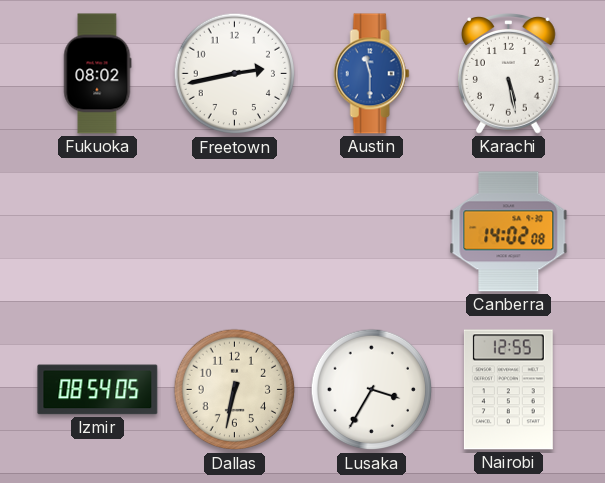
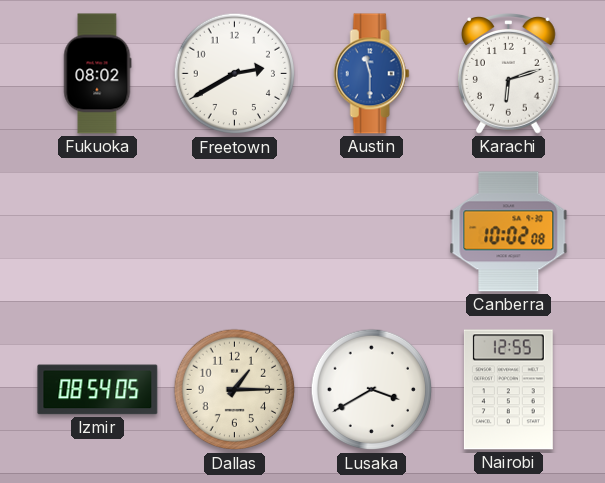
Freetown: 2:43 -> 2:40
Karachi: 5:28 -> 6:12
Canberra: 14:02 -> 10:02
Dallas: 6:32 -> 1:15
Lusaka: 3:35 -> 3:40
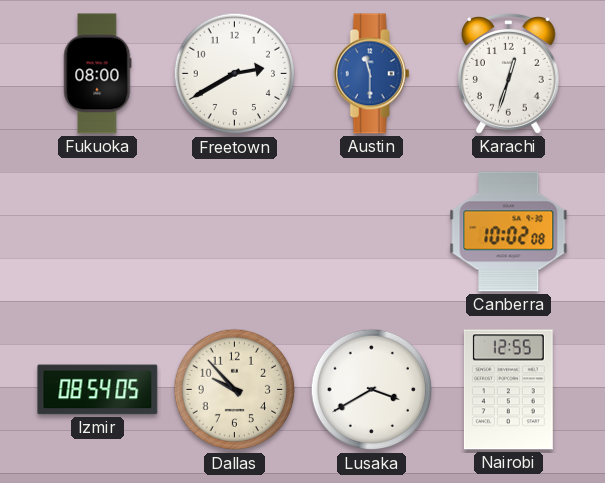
Fukuoka: 08:02 -> 08:00
Karachi: 6:12 -> 12:33
Dallas: 1:15 -> 9:53
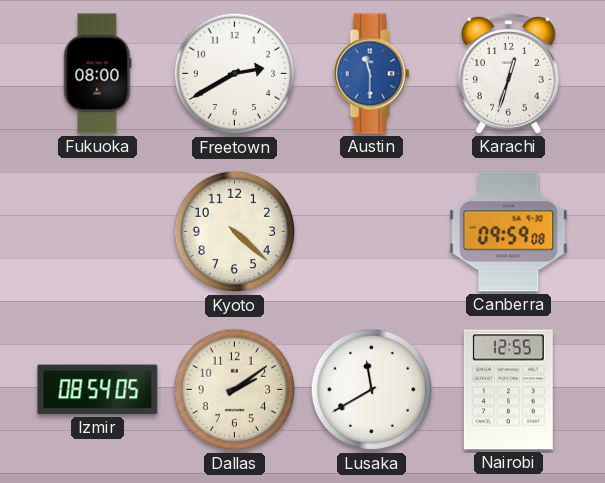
Kyoto: none -> 4:22
Canberra: 10:02 -> 09:59
Dallas: 9:53 -> 2:09
Lusaka: 3:40 -> 11:40
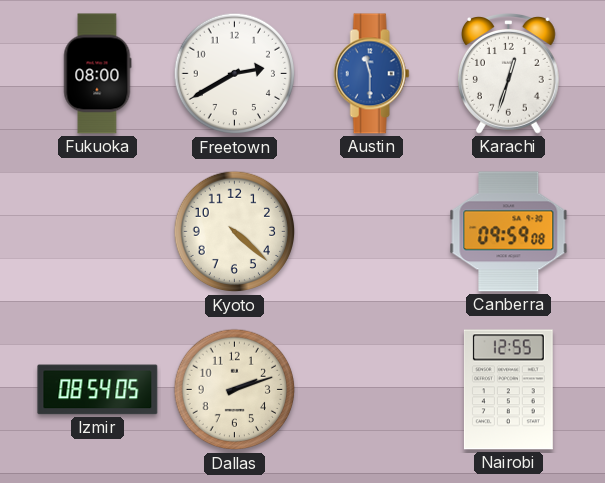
Dallas: 2:09 -> 2:12
Lusaka: 11:40 -> none
